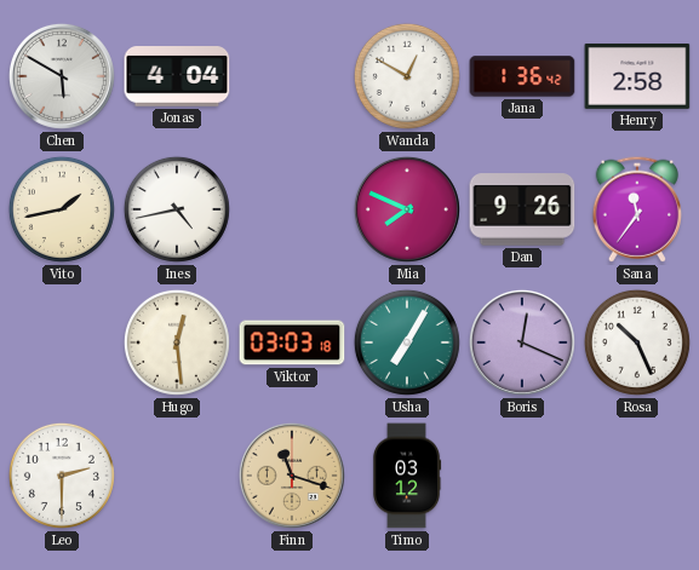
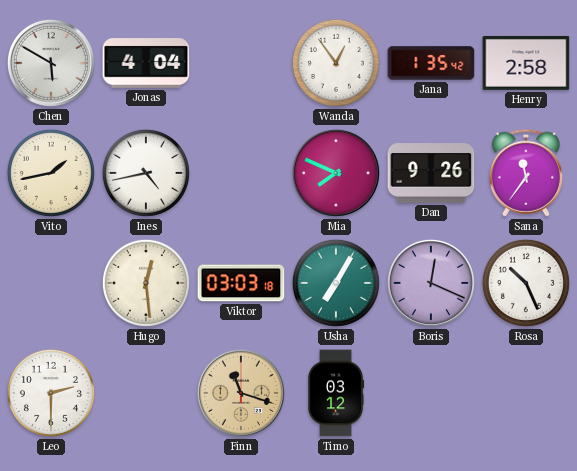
Wanda: 12:50 -> 12:54
Jana: 1:36 -> 1:35
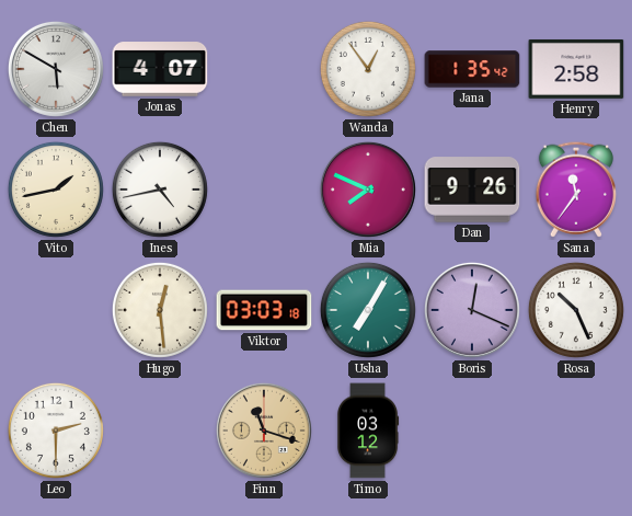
Jonas: 4:04 -> 4:07
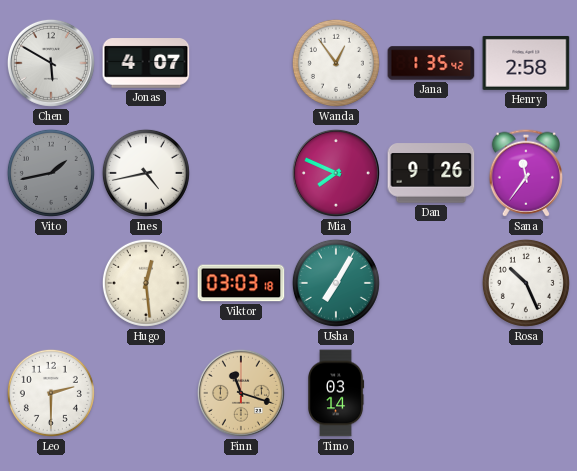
Vito dial: cream -> grey
Boris: 12:19 -> none
Timo: 03:12 -> 03:14
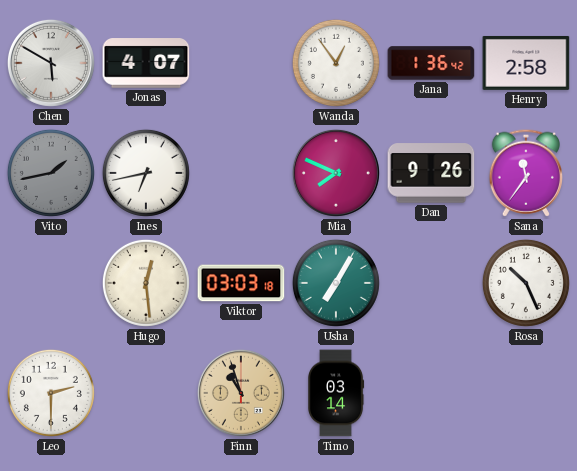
Jana: 1:35 -> 1:36
Ines: 4:43 -> 6:43
Finn: 11:18 -> 10:57
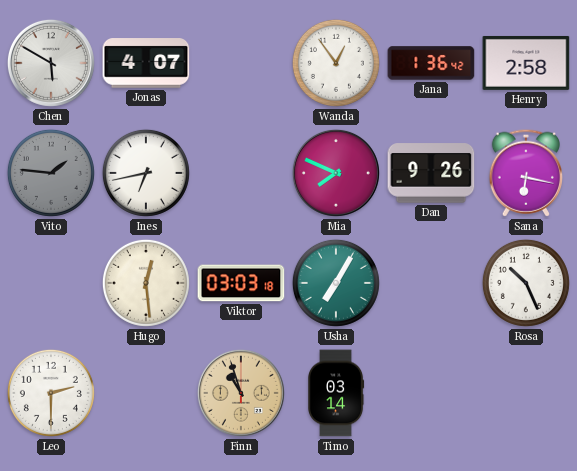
Vito: 1:43 -> 1:46
Sana: 11:36 -> 6:17
